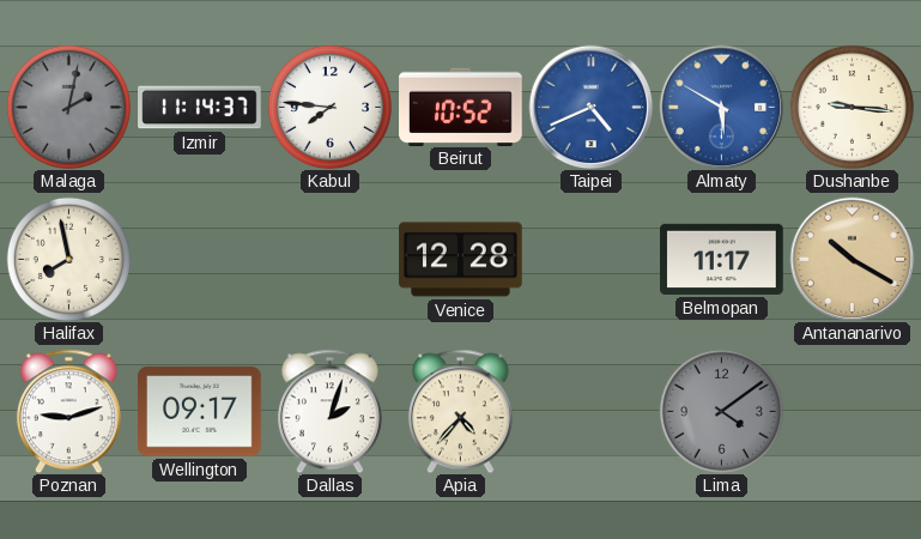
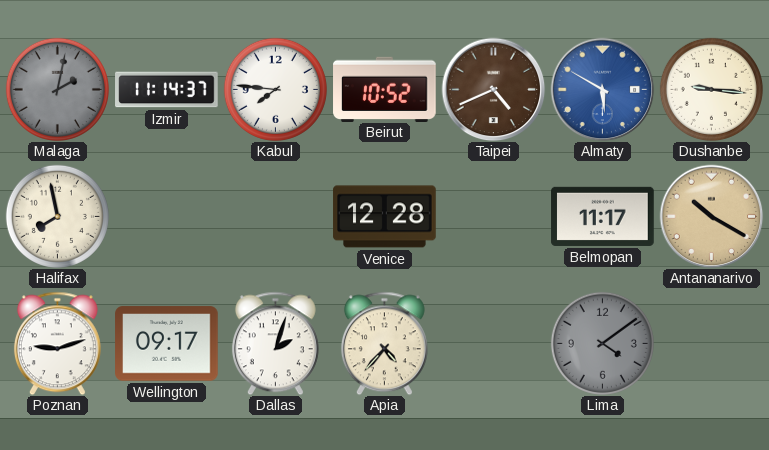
Taipei dial: blue -> brown
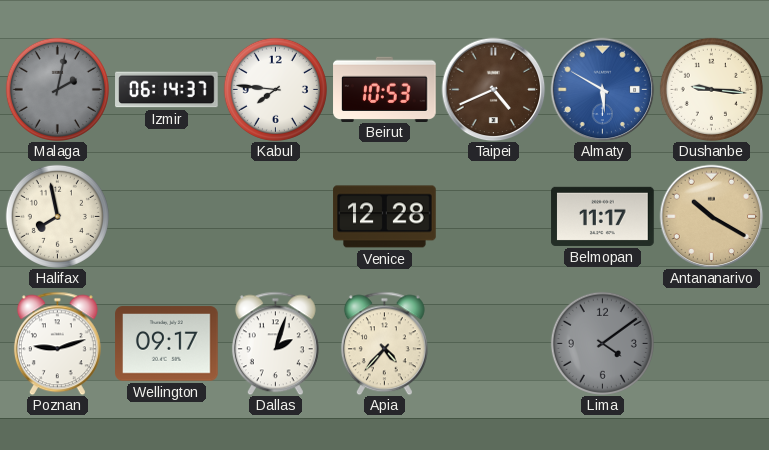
Izmir: 11:14 -> 06:14
Beirut: 10:52 -> 10:53
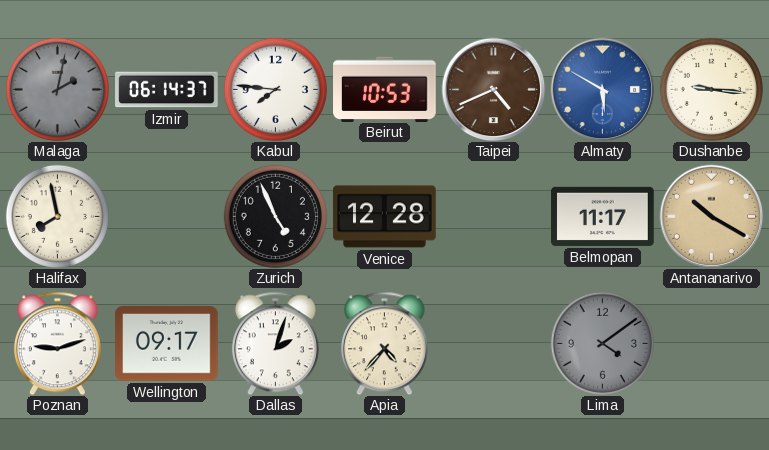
Zurich: none -> 4:56
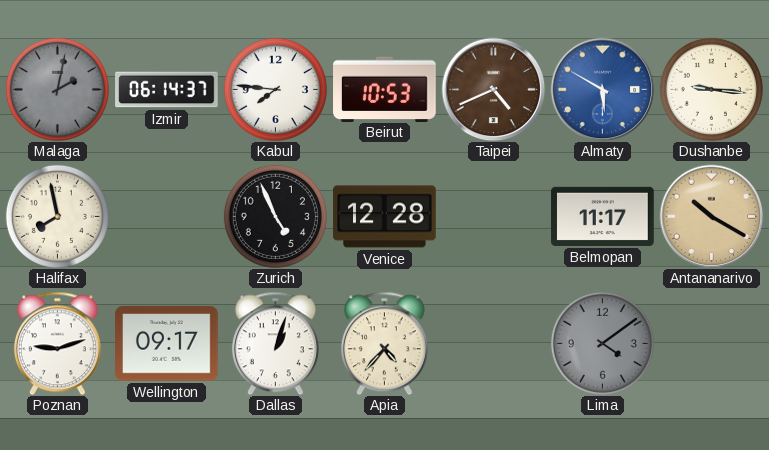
Dallas: 2:03 -> 1:03
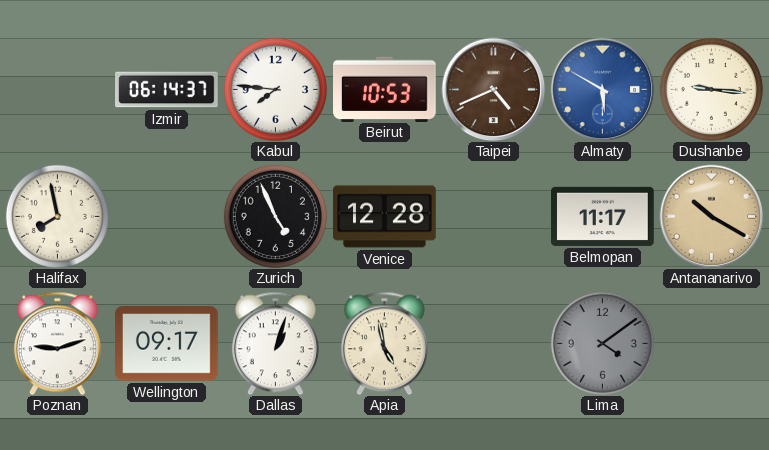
Malaga: 2:02 -> none
Apia: 4:37 -> 4:58
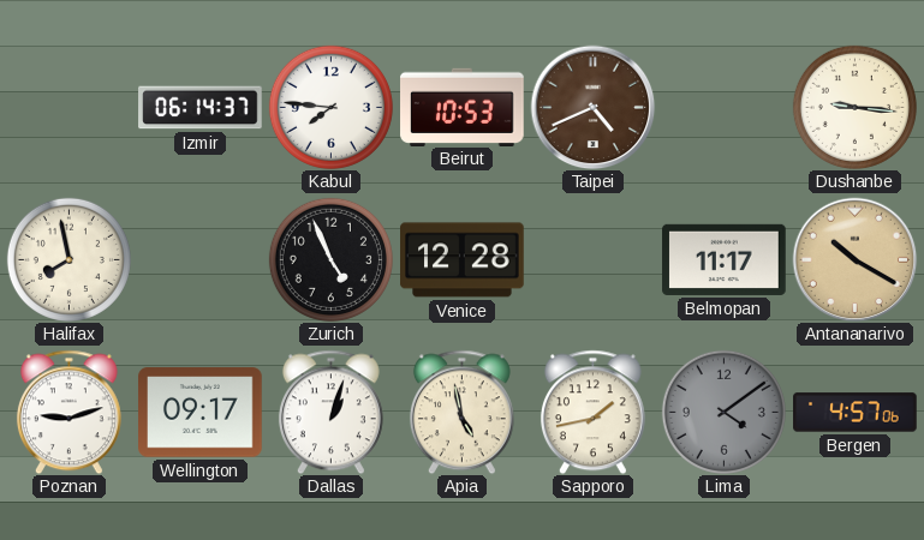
Almaty: 5:50 -> none
Sapporo: none -> 1:43
Bergen: none -> 4:57
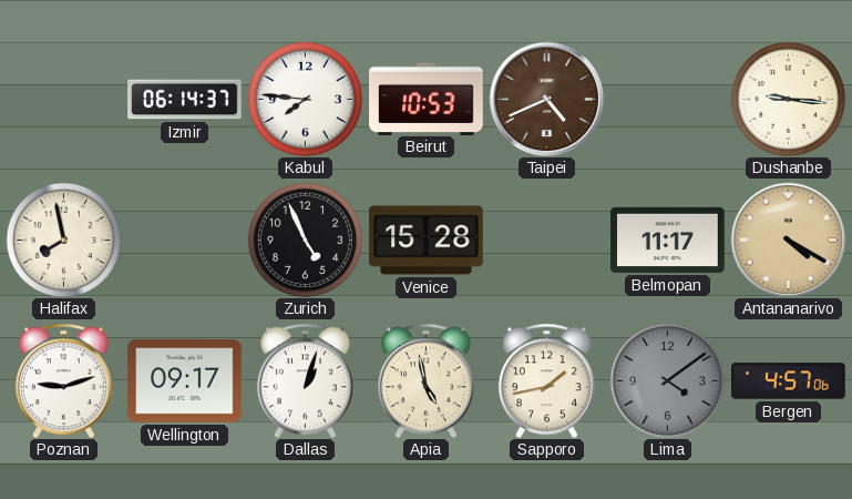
Venice: 12:28 -> 15:28
Antananarivo: 10:20 -> 4:20
